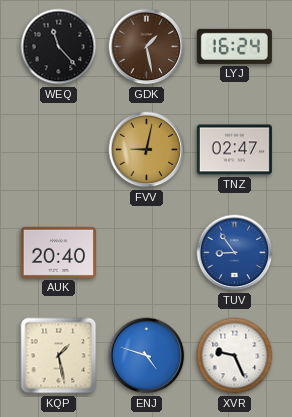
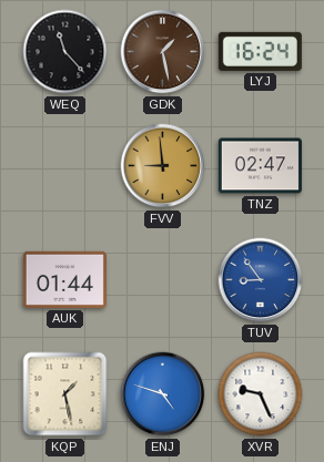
FVV: 9:02 -> 8:59
AUK: 20:40 -> 01:44
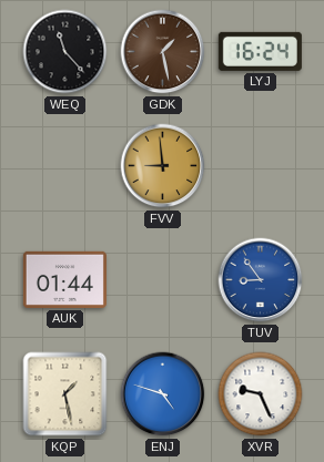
TNZ: 02:47 -> none
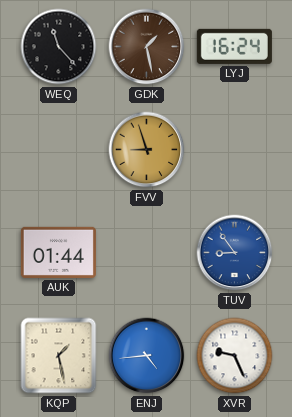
FVV: 8:59 -> 8:57
ENJ: 4:48 -> 4:44
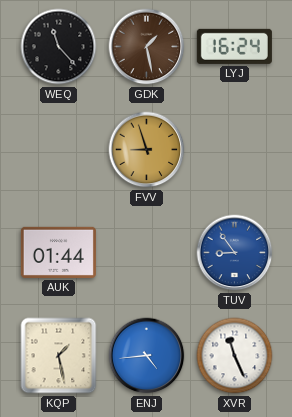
XVR: 9:26 -> 11:26
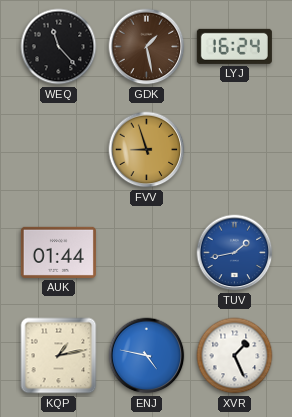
TUV: 8:54 -> 1:43
KQP: 1:28 -> 1:13
ENJ: 4:44 -> 4:47
XVR: 11:26 -> 1:26
